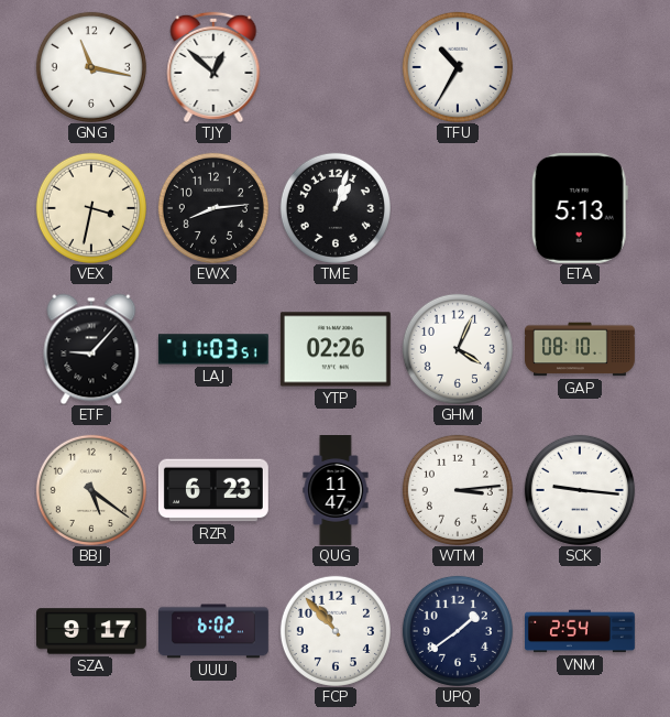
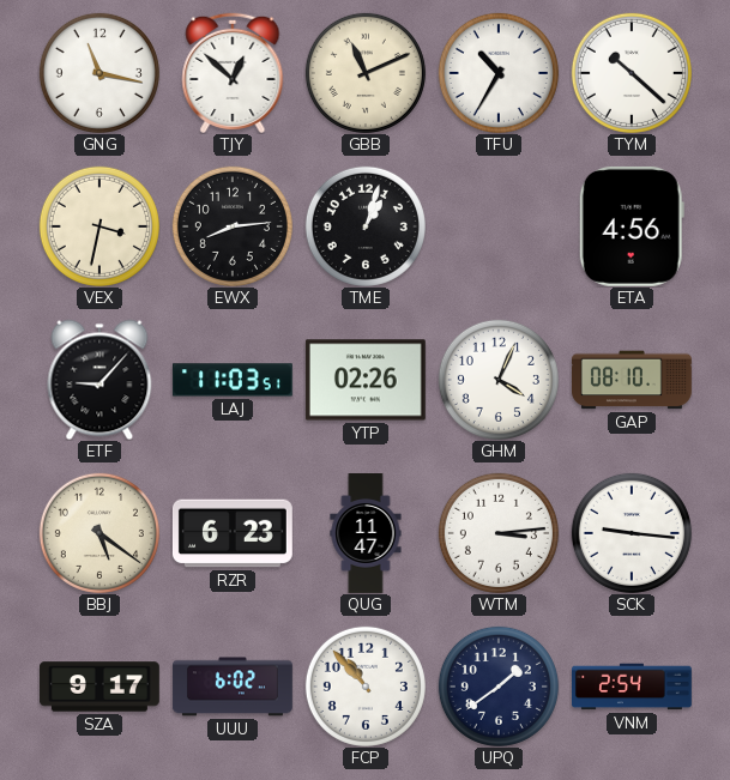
GBB: none -> 11:11
TYM: none -> 10:22
ETA: 5:13 -> 4:56
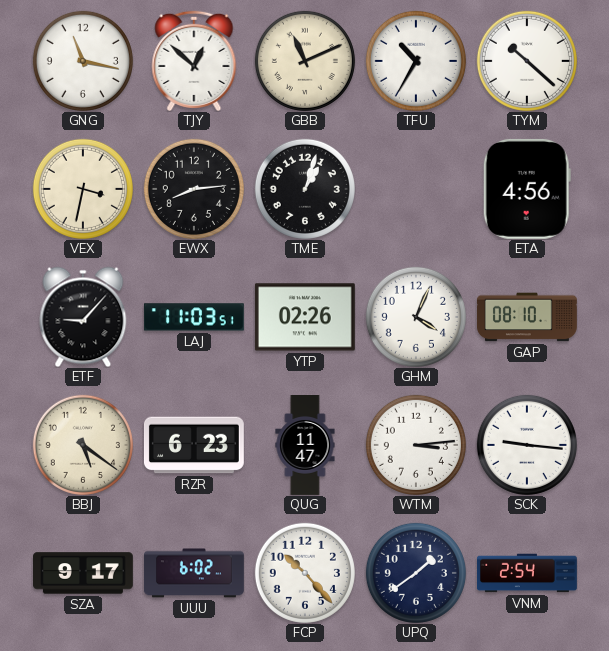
FCP: 10:53 -> 10:23
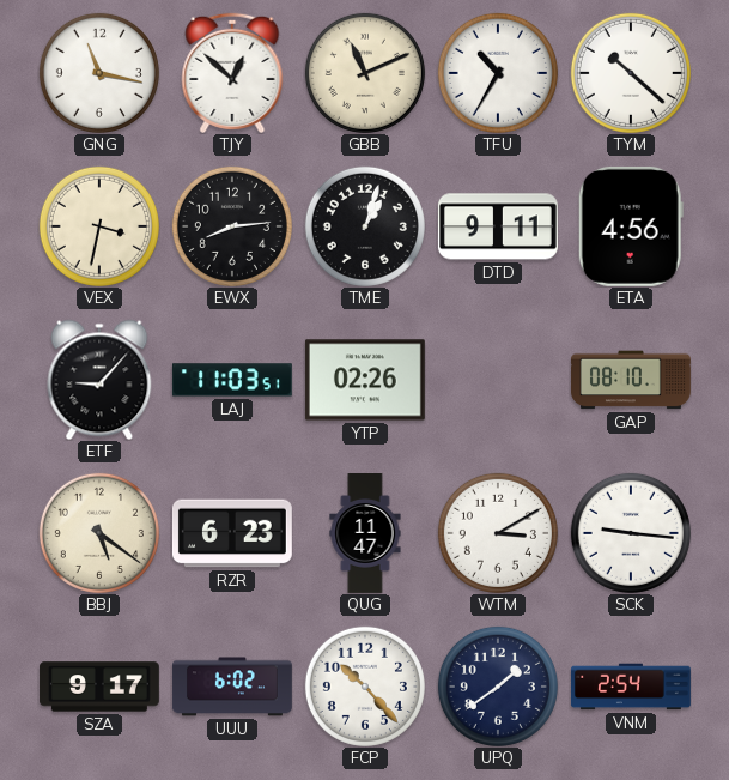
DTD: none -> 9:11
GHM: 4:04 -> none
WTM: 3:14 -> 3:10
